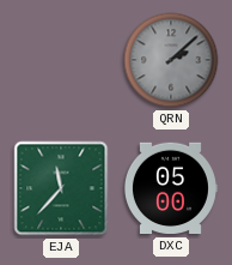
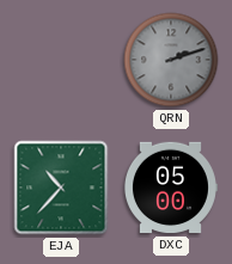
QRN: 2:08 -> 2:12
EJA: 11:37 -> 10:37
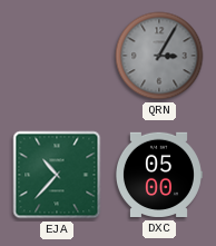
QRN: 2:12 -> 3:05
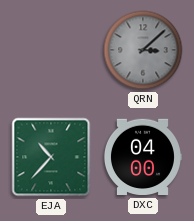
QRN: 3:05 -> 3:08
DXC: 05:00 -> 04:00
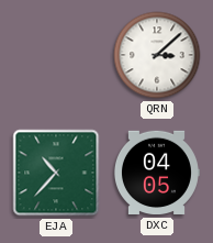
QRN dial: grey -> white
DXC: 04:00 -> 04:05
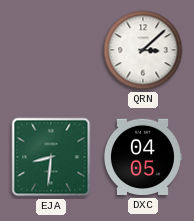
EJA: 10:37 -> 8:31
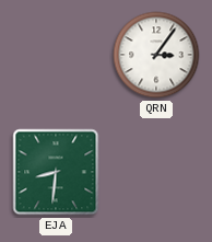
QRN: 3:08 -> 3:06
DXC: 04:05 -> none
